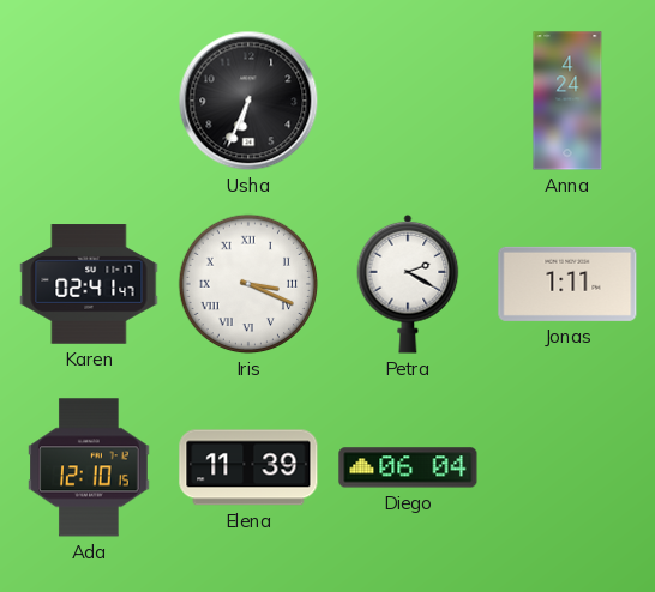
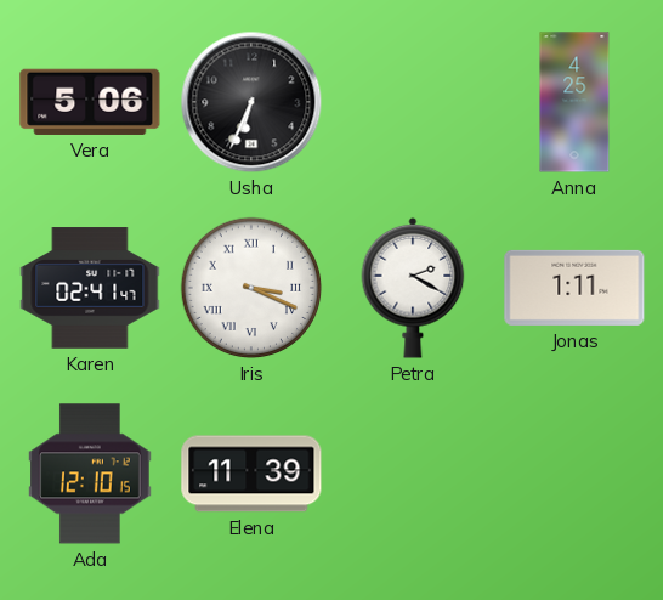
Vera: none -> 5:06
Anna: 4:24 -> 4:25
Diego: 06:04 -> none
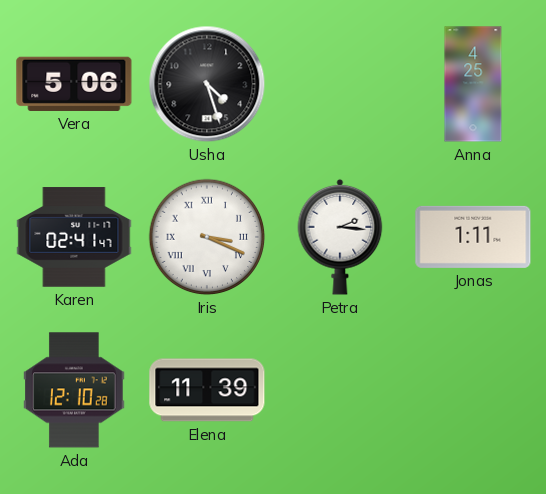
Usha: 6:34 -> 4:27
Petra: 2:20 -> 2:16
Ada: 12:10:15 -> 12:10:28
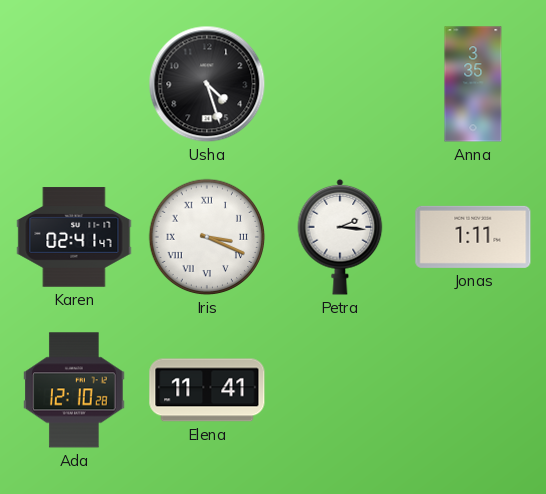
Vera: 5:06 -> none
Anna: 4:25 -> 3:35
Elena: 11:39 -> 11:41
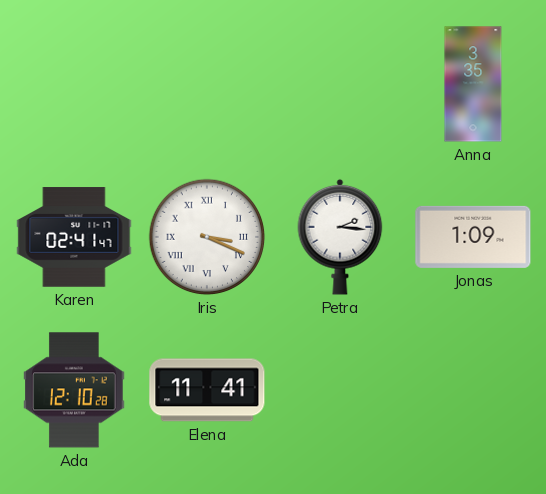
Usha: 4:27 -> none
Jonas: 1:11 -> 1:09
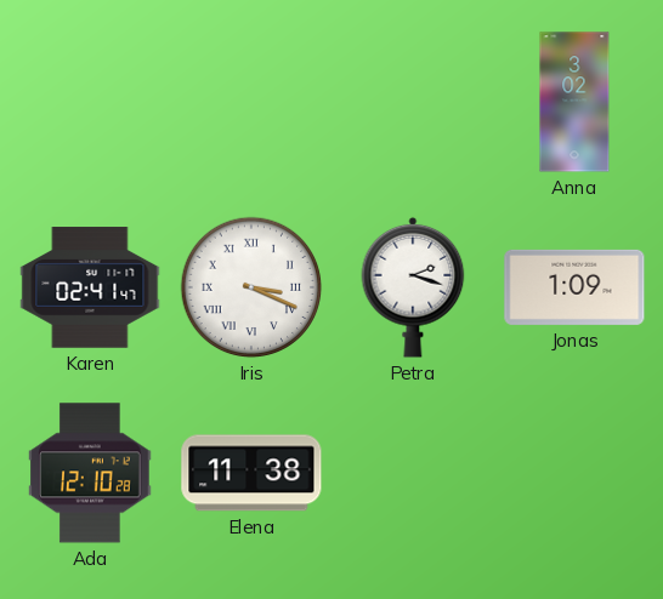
Anna: 3:35 -> 3:02
Petra: 2:16 -> 2:18
Elena: 11:41 -> 11:38
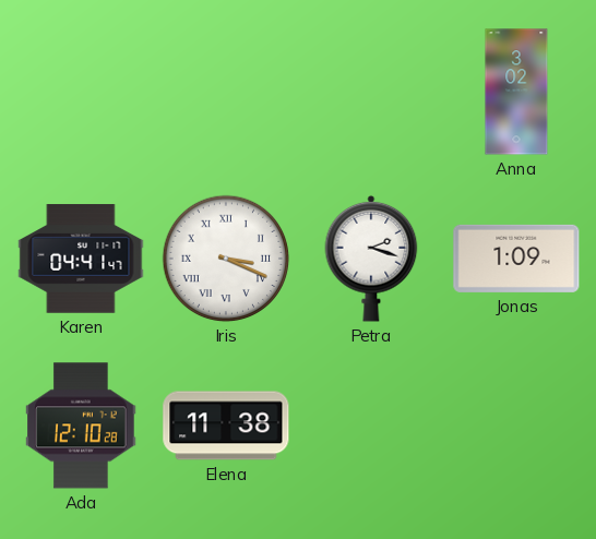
Karen: 02:41 -> 04:41
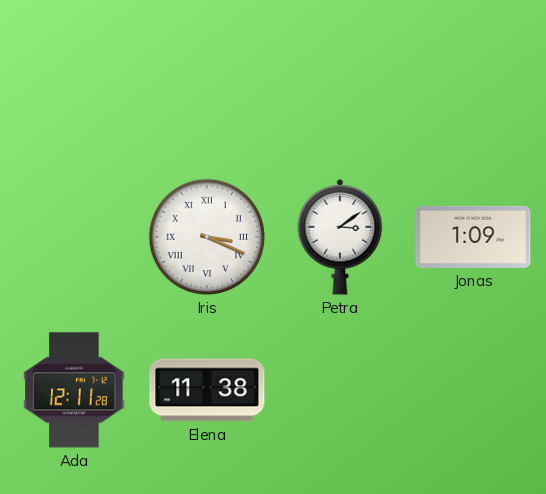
Anna: 3:02 -> none
Karen: 04:41 -> none
Petra: 2:18 -> 3:09
Ada: 12:10 -> 12:11
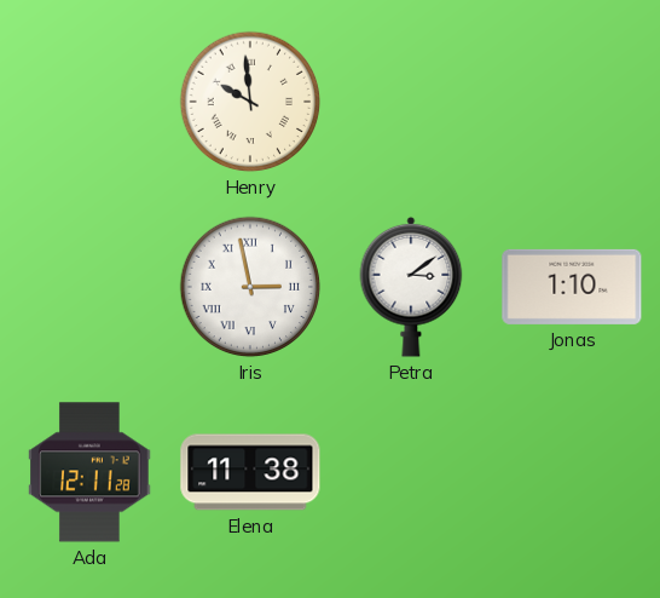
Henry: none -> 9:59
Iris: 3:19 -> 2:58
Jonas: 1:09 -> 1:10
